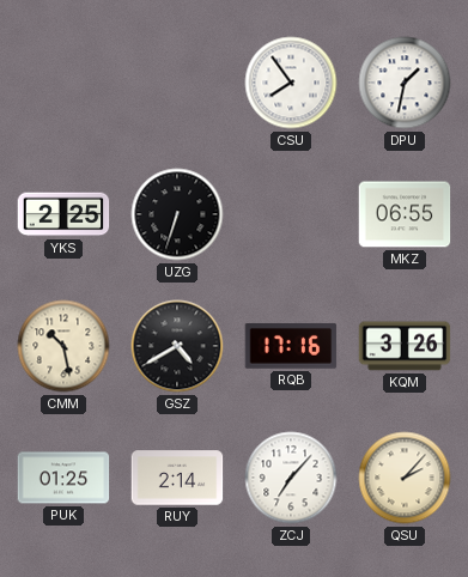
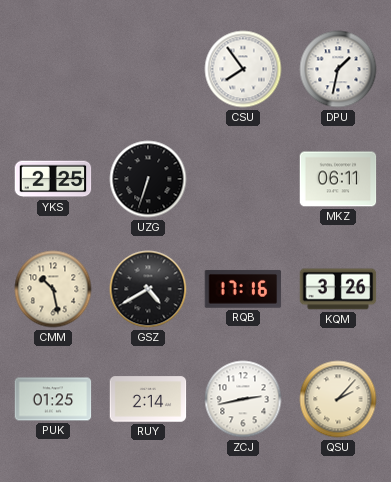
MKZ: 06:55 -> 06:11
ZCJ: 7:07 -> 2:43
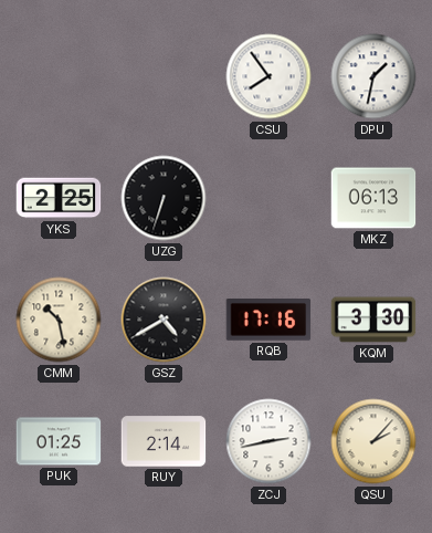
MKZ: 06:11 -> 06:13
KQM: 3:26 -> 3:30
